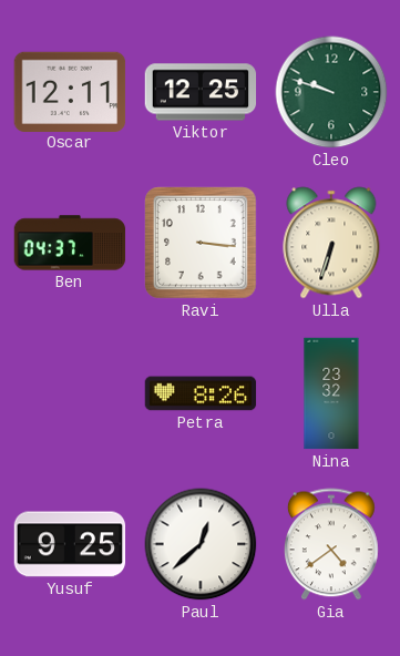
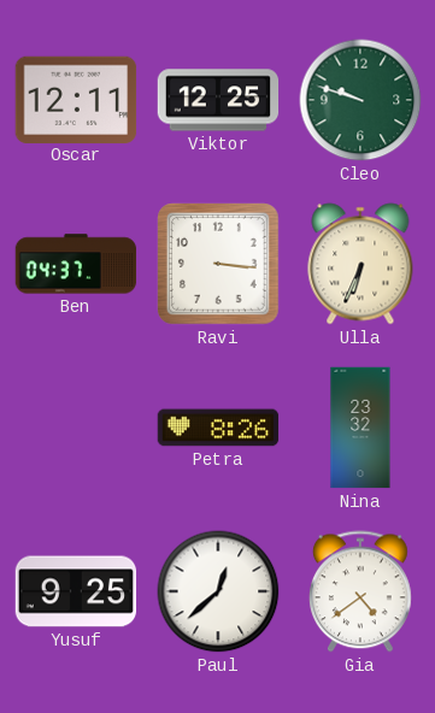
Ulla: 6:33 -> 6:34
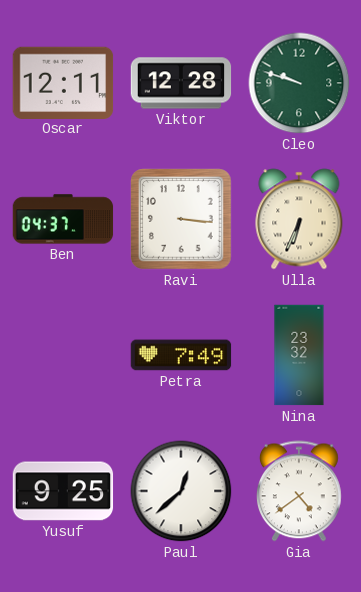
Viktor: 12:25 -> 12:28
Petra: 8:26 -> 7:49
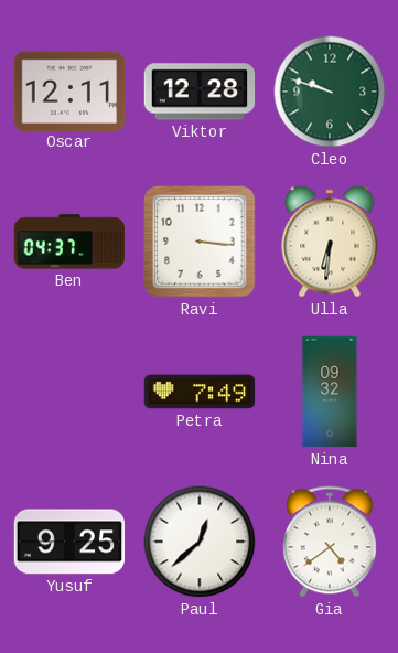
Ulla: 6:34 -> 6:31
Nina: 23:32 -> 09:32
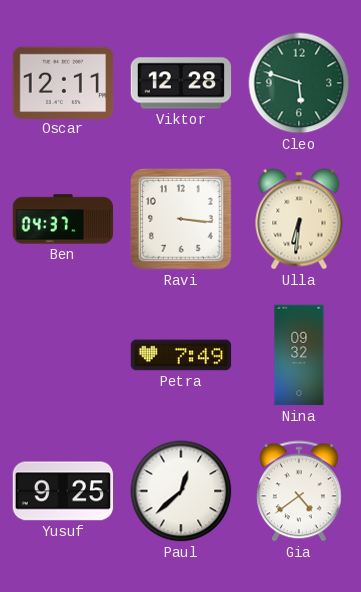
Cleo: 9:48 -> 5:48
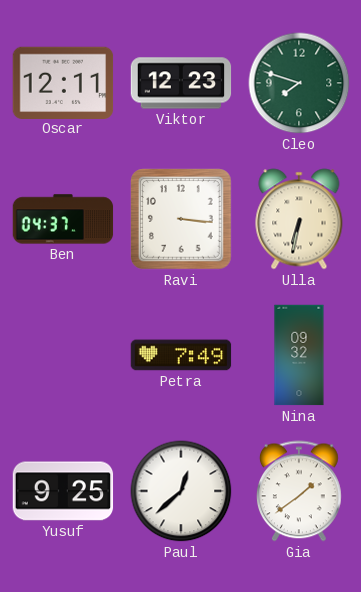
Viktor: 12:28 -> 12:23
Cleo: 5:48 -> 7:48
Ulla: 6:31 -> 6:32
Gia: 4:39 -> 1:39
